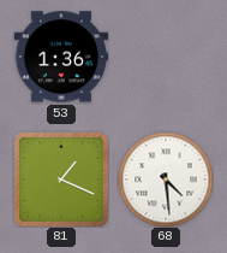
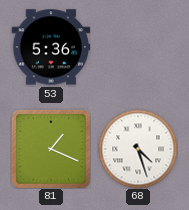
53: 1:36 -> 5:36
68: 4:29 -> 4:27
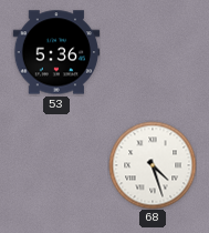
81: 1:19 -> none
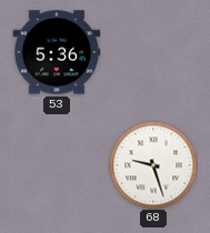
68: 4:27 -> 9:27
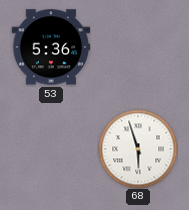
68: 9:27 -> 5:57
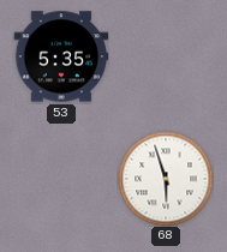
53: 5:36 -> 5:35
